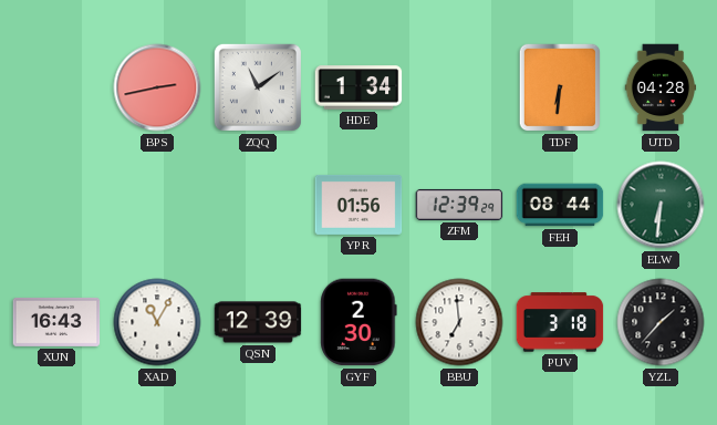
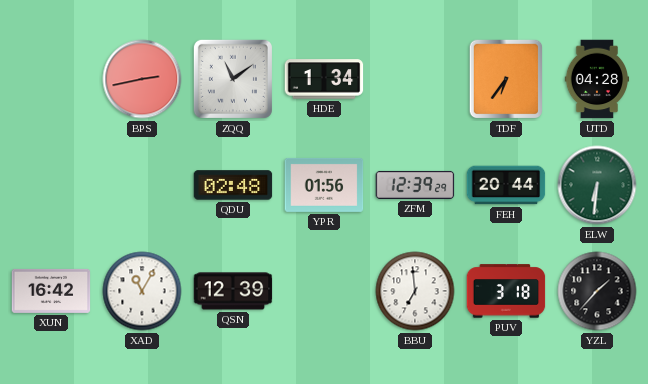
TDF: 6:31 -> 6:36
QDU: none -> 02:48
FEH: 08:44 -> 20:44
XUN: 16:43 -> 16:42
GYF: 2:30 -> none
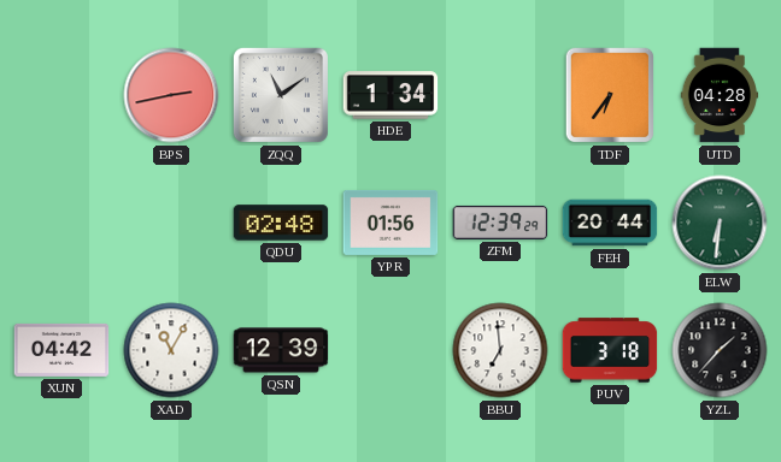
XUN: 16:42 -> 04:42
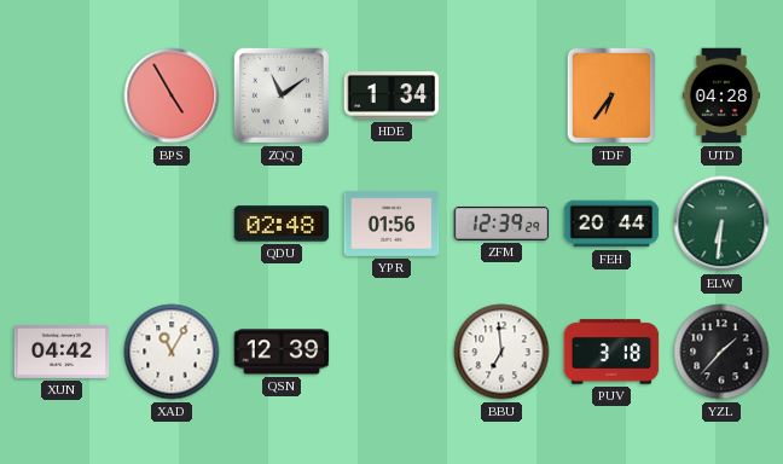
BPS: 2:43 -> 4:55
